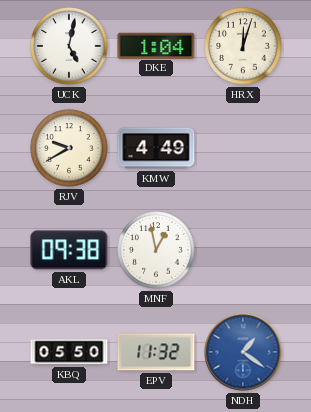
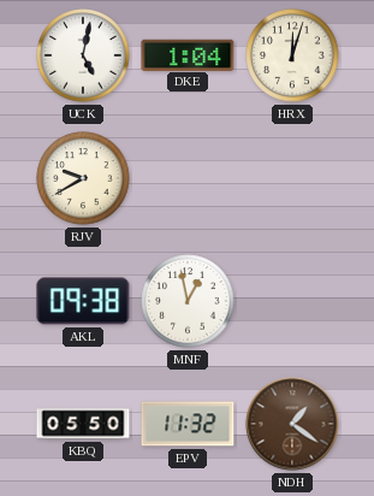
KMW: 4:49 -> none
NDH dial: blue -> brown
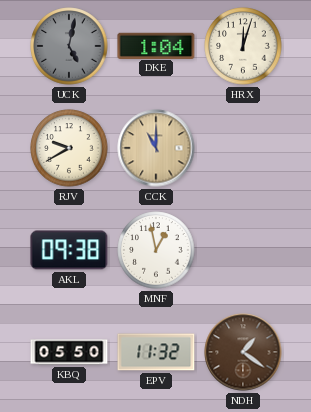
UCK dial: white -> grey
CCK: none -> 11:00
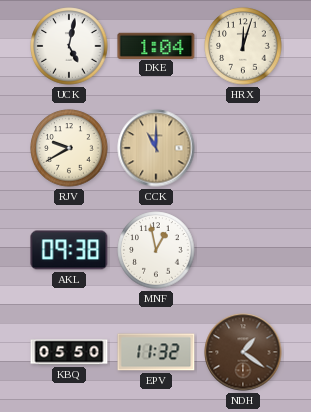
UCK dial: grey -> white
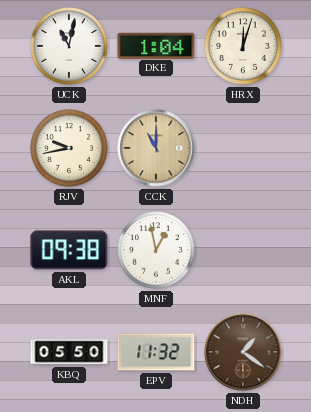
UCK: 5:02 -> 11:02
RJV: 9:40 -> 9:43
